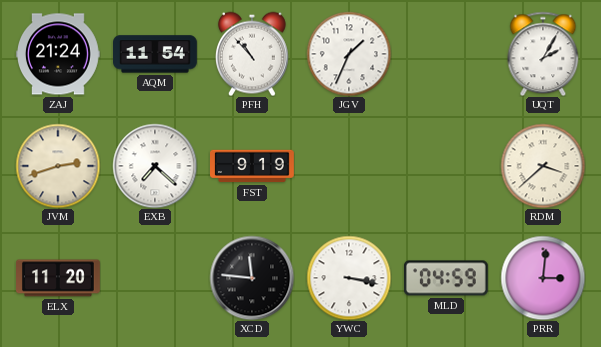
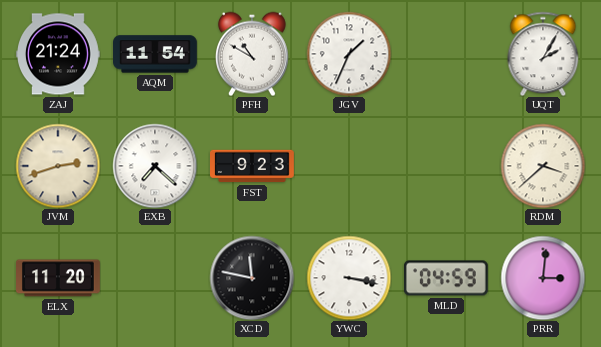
PFH: 10:53 -> 10:50
FST: 9:19 -> 9:23
XCD: 11:46 -> 11:47
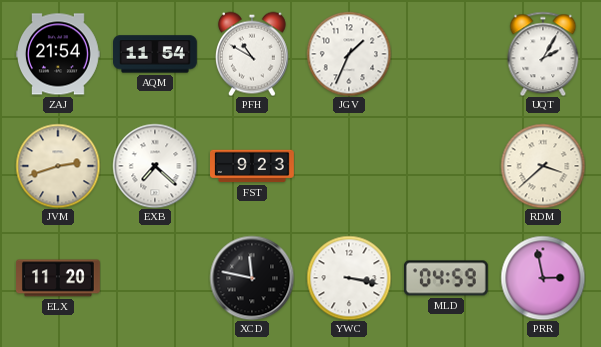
ZAJ: 21:24 -> 21:54
PRR: 3:01 -> 2:58
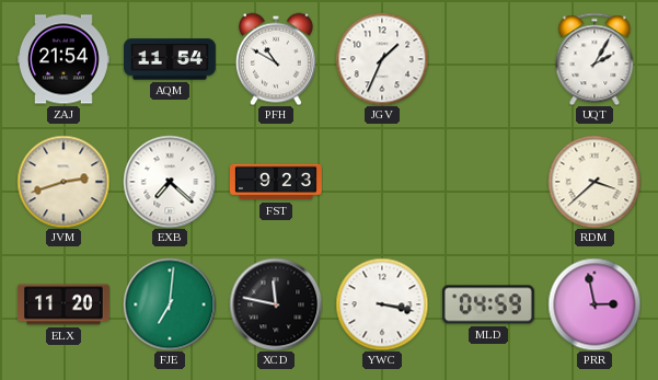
FJE: none -> 7:01
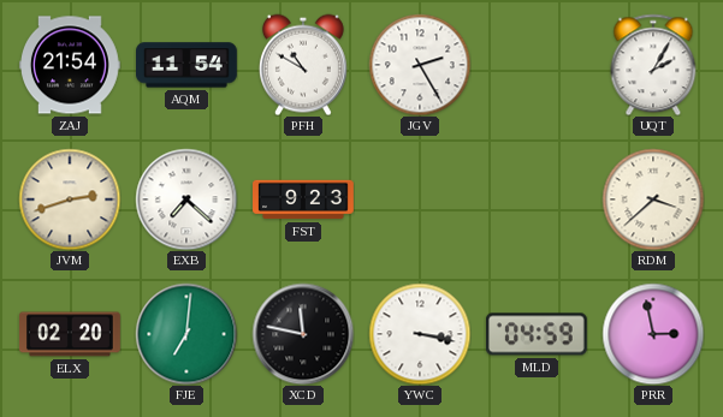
JGV: 1:34 -> 2:25
ELX: 11:20 -> 02:20
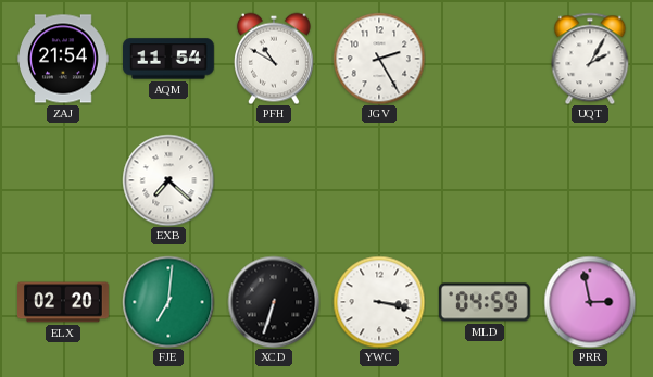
JVM: 2:42 -> none
FST: 9:23 -> none
RDM: 3:38 -> none
XCD: 11:47 -> 6:33
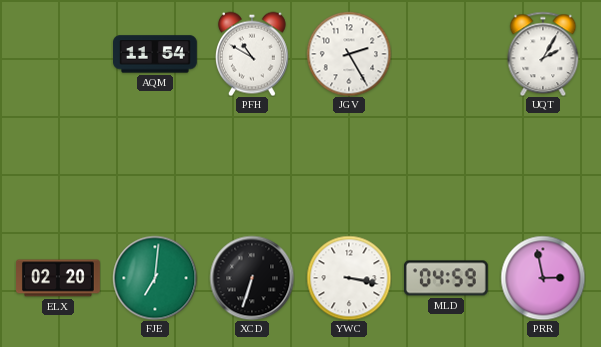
ZAJ: 21:54 -> none
EXB: 7:22 -> none
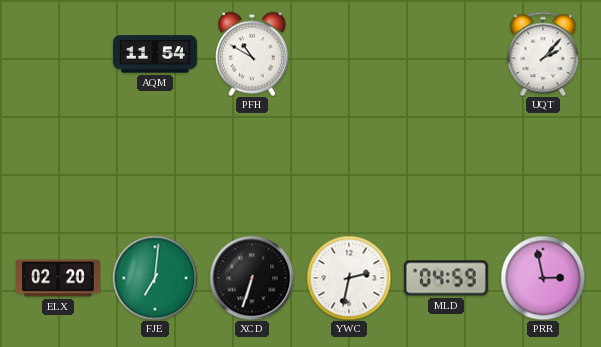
JGV: 2:25 -> none
UQT: 2:05 -> 2:07
YWC: 3:17 -> 2:32
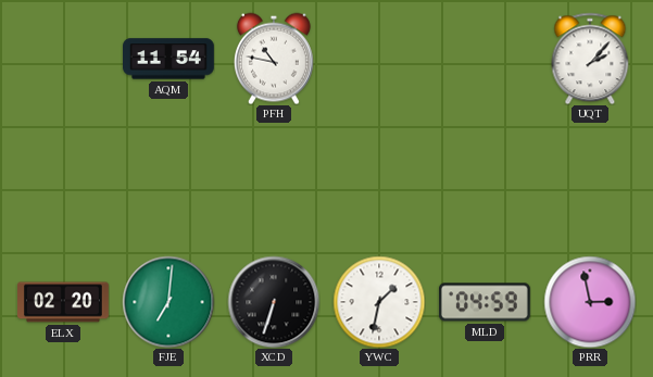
PFH: 10:50 -> 10:47
YWC: 2:32 -> 1:32
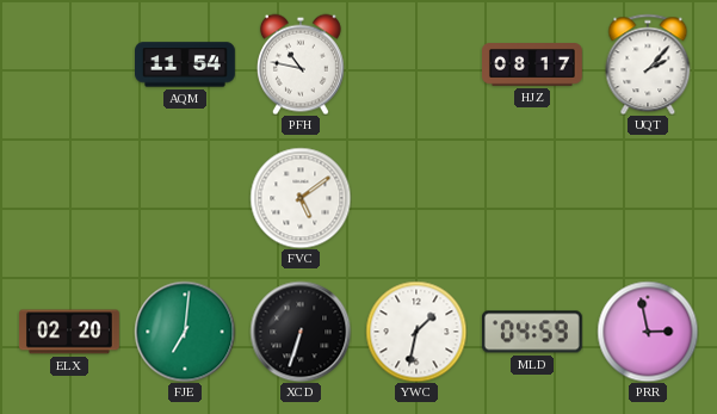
HJZ: none -> 08:17
FVC: none -> 5:09
